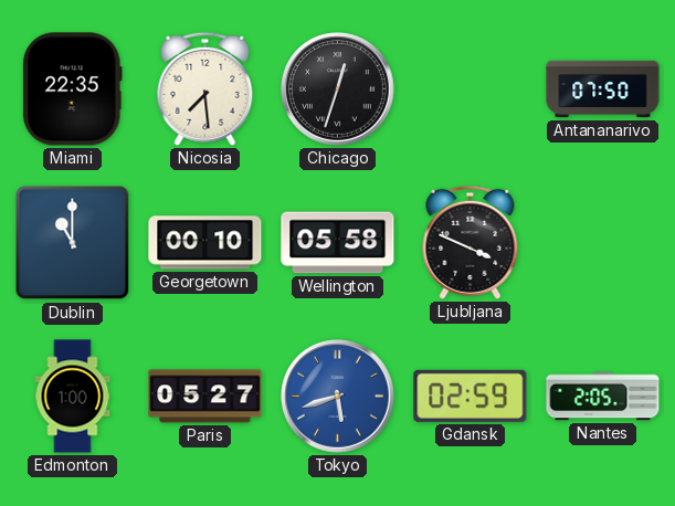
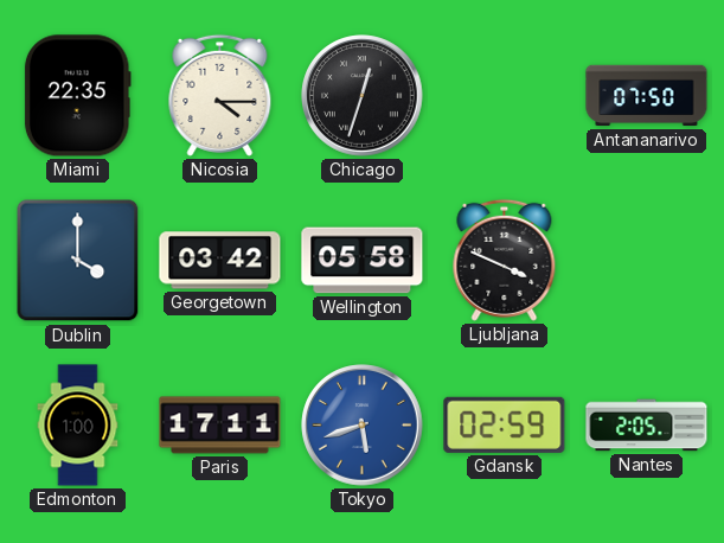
Nicosia: 7:29 -> 4:15
Dublin: 11:00 -> 4:00
Georgetown: 00:10 -> 03:42
Paris: 05:27 -> 17:11
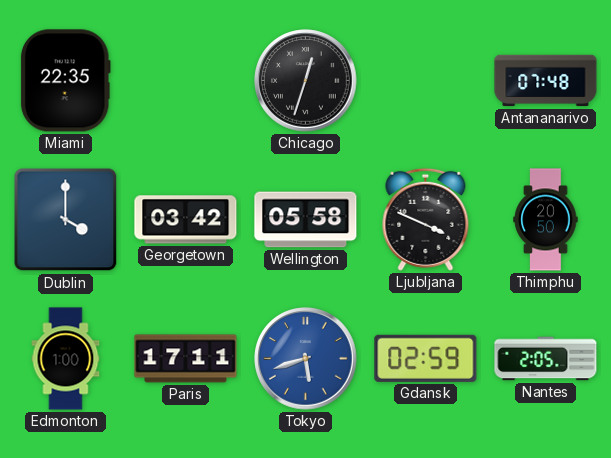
Nicosia: 4:15 -> none
Antananarivo: 07:50 -> 07:48
Thimphu: none -> 20:50
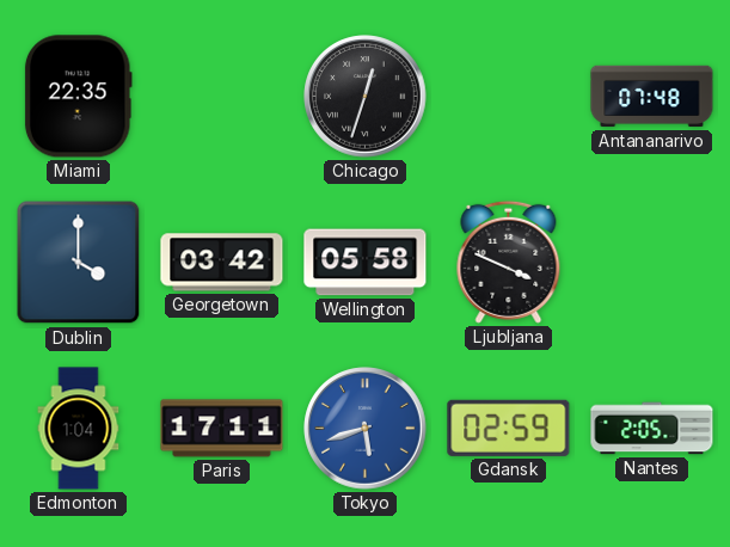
Thimphu: 20:50 -> none
Edmonton: 1:00 -> 1:04
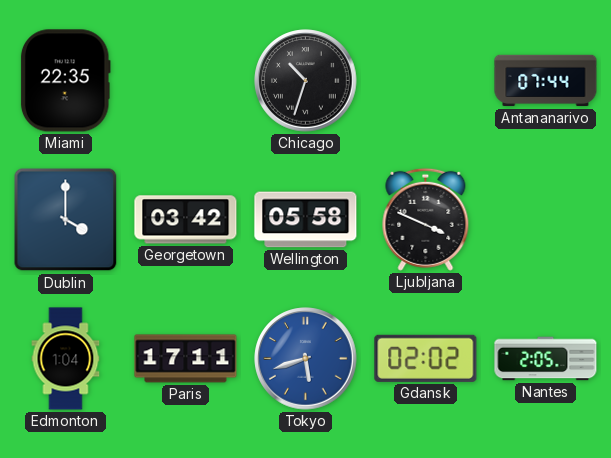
Chicago: 12:33 -> 10:33
Antananarivo: 07:48 -> 07:44
Gdansk: 02:59 -> 02:02
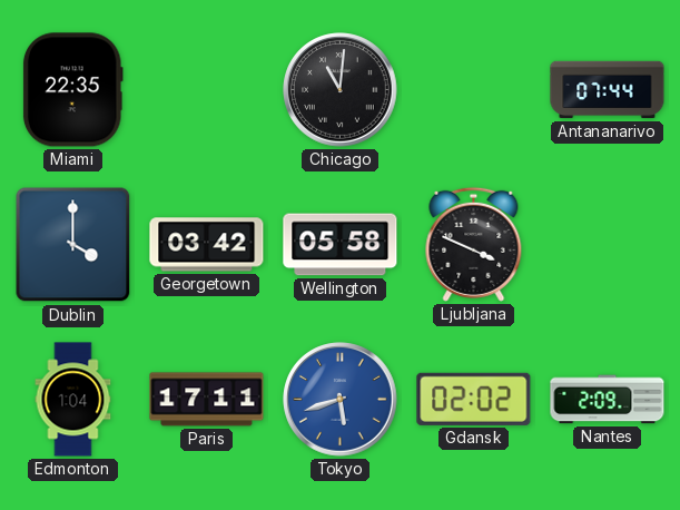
Chicago: 10:33 -> 11:01
Nantes: 2:05 -> 2:09
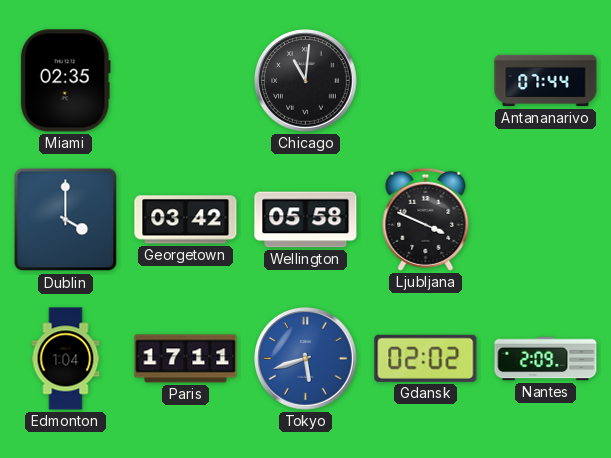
Miami: 22:35 -> 02:35
